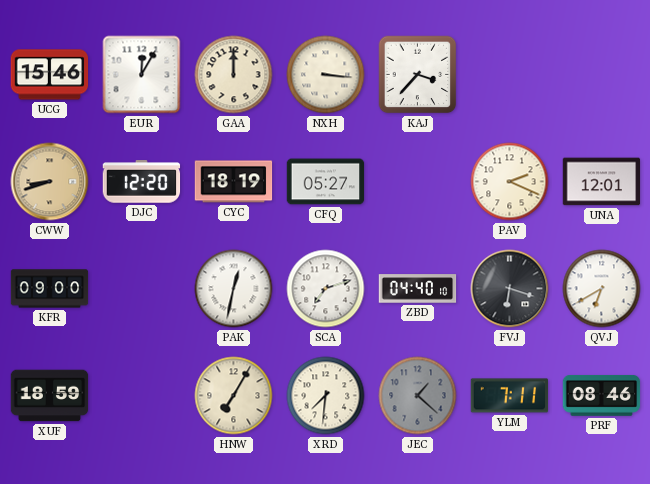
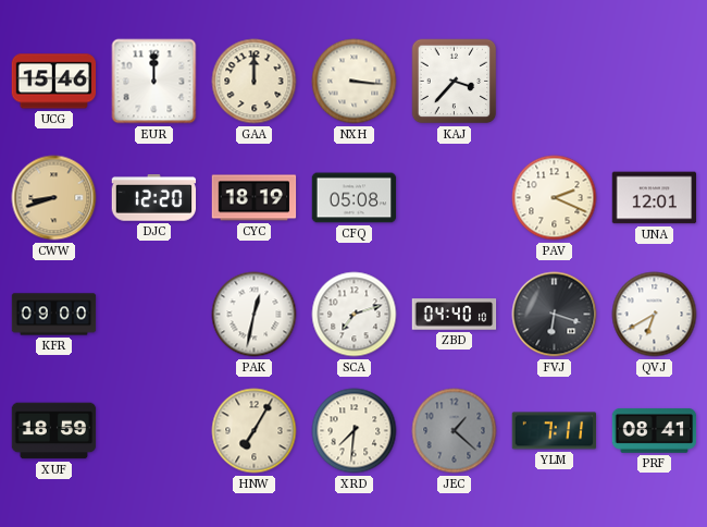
EUR: 12:05 -> 12:00
CFQ: 05:27 -> 05:08
PRF: 08:46 -> 08:41
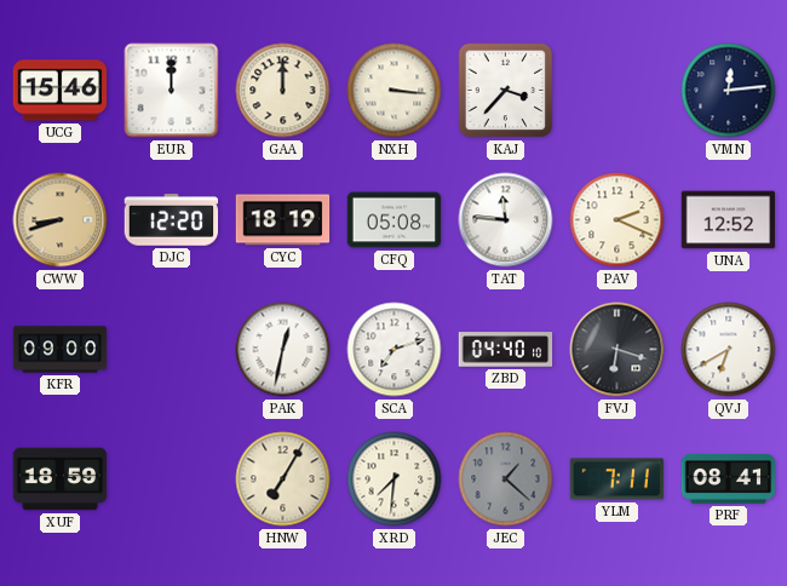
VMN: none -> 12:14
TAT: none -> 11:46
UNA: 12:01 -> 12:52
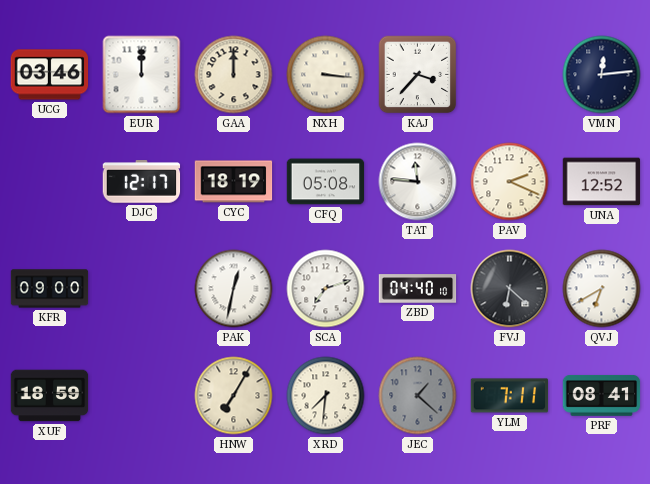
UCG: 15:46 -> 03:46
CWW: 8:42 -> none
DJC: 12:20 -> 12:17
FVJ: 6:18 -> 6:22
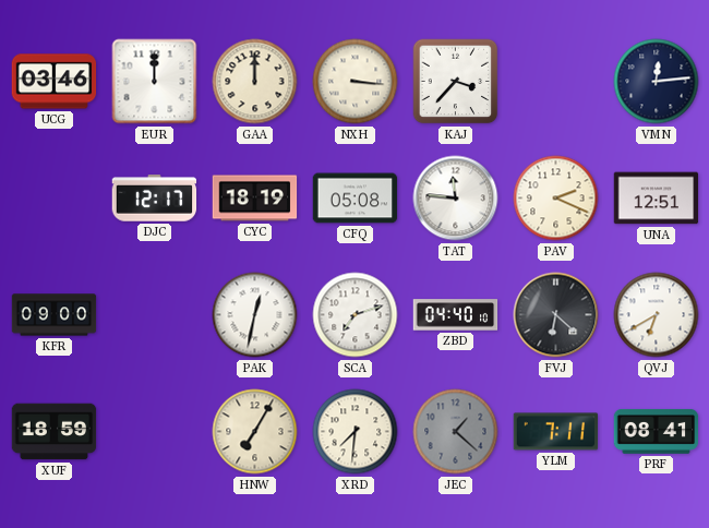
UNA: 12:52 -> 12:51
